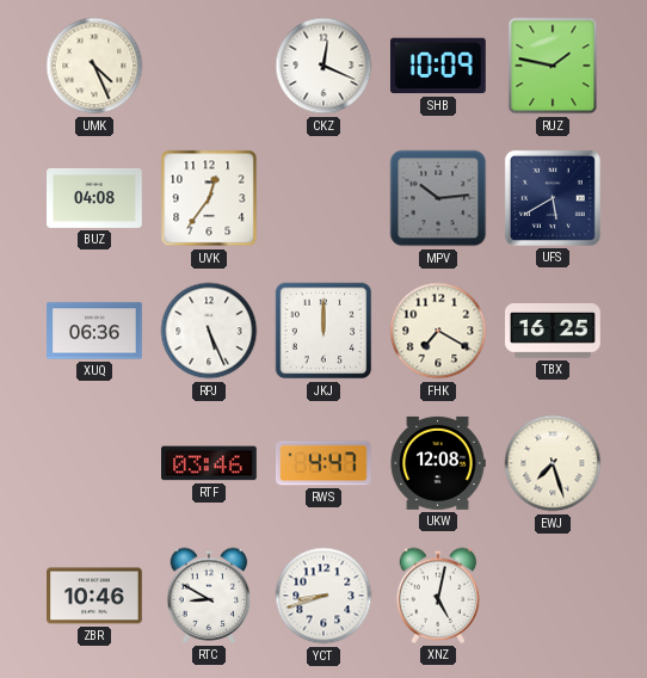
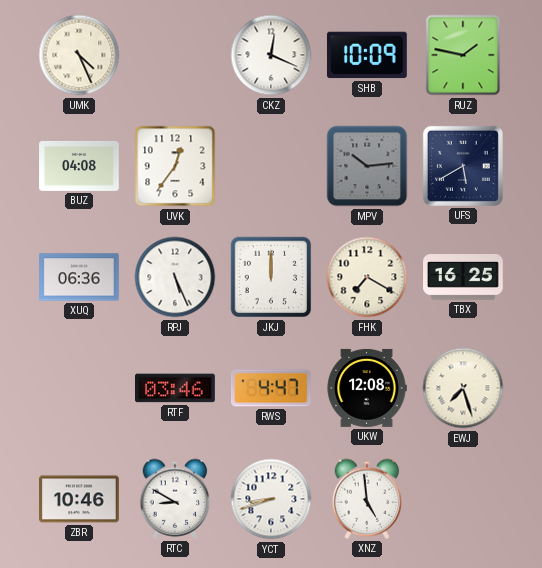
XNZ: 5:02 -> 4:59
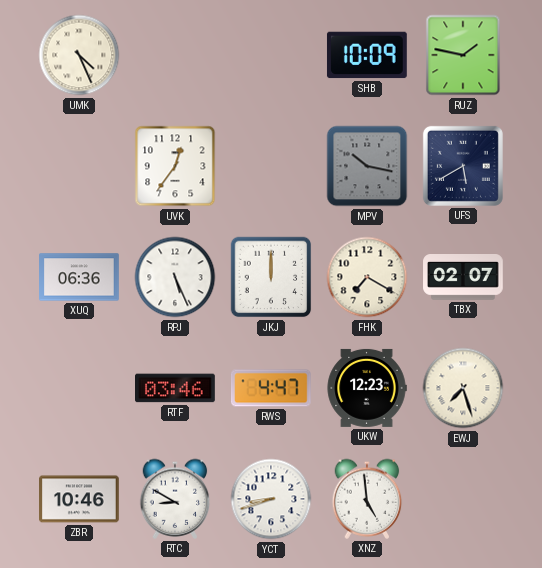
CKZ: 12:19 -> none
BUZ: 04:08 -> none
MPV: 10:14 -> 10:17
TBX: 16:25 -> 02:07
UKW: 12:08 -> 12:23
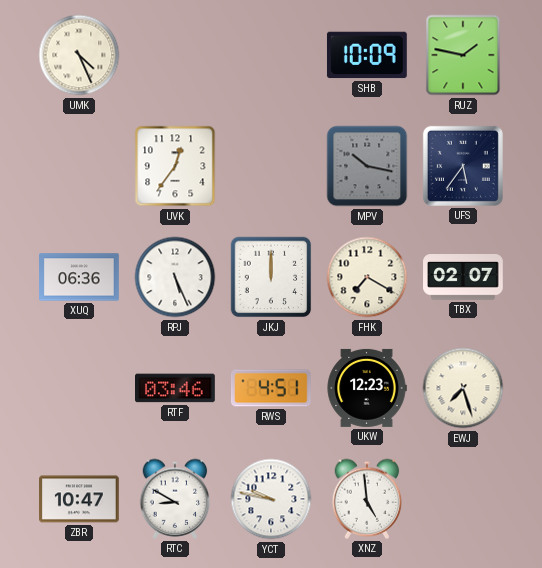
UFS: 5:40 -> 5:36
RWS: 4:47 -> 4:51
ZBR: 10:46 -> 10:47
YCT: 8:42 -> 9:47
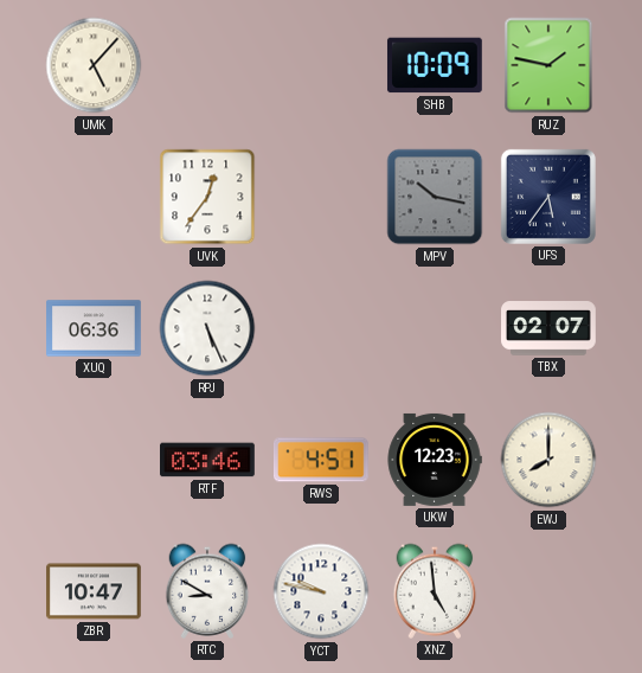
UMK: 4:26 -> 5:07
JKJ: 12:00 -> none
FHK: 7:20 -> none
EWJ: 7:27 -> 8:00
